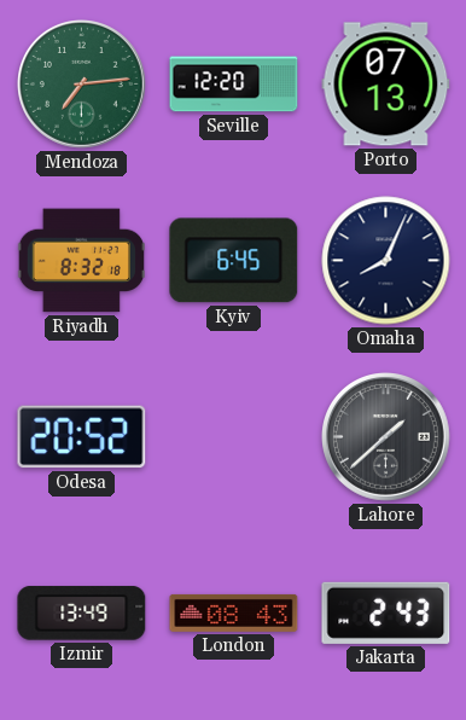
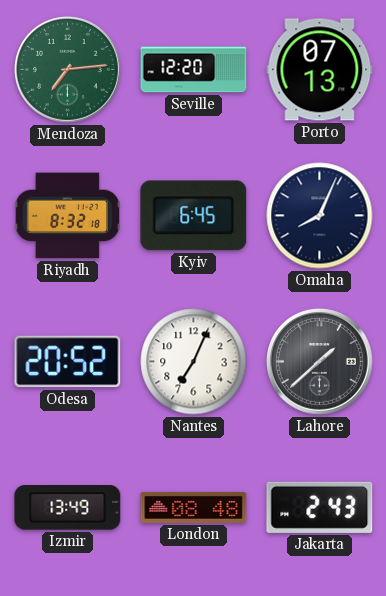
Nantes: none -> 7:04
London: 08:43 -> 08:48
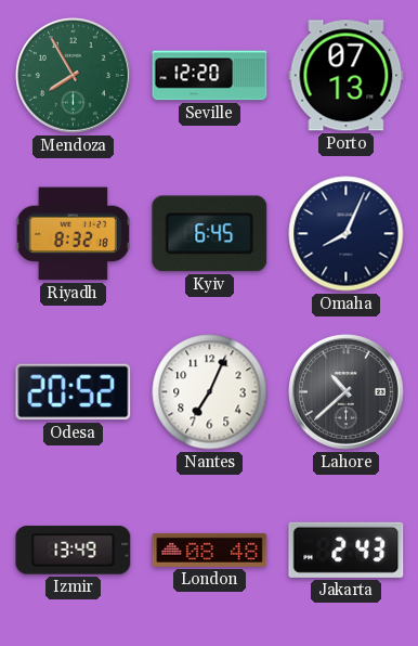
Mendoza: 7:14 -> 7:55
Lahore: 1:38 -> 10:38
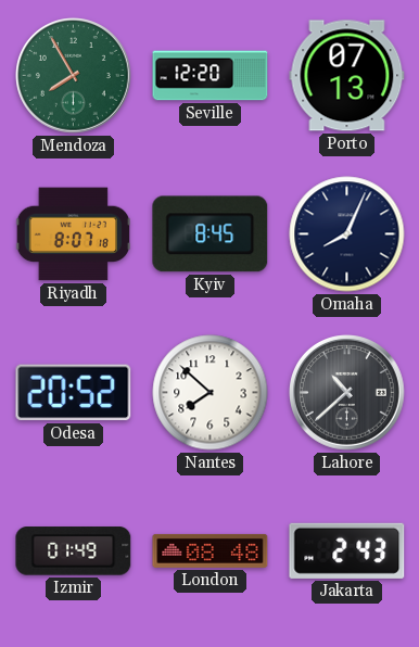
Riyadh: 8:32 -> 8:07
Kyiv: 6:45 -> 8:45
Nantes: 7:04 -> 7:52
Izmir: 13:49 -> 01:49
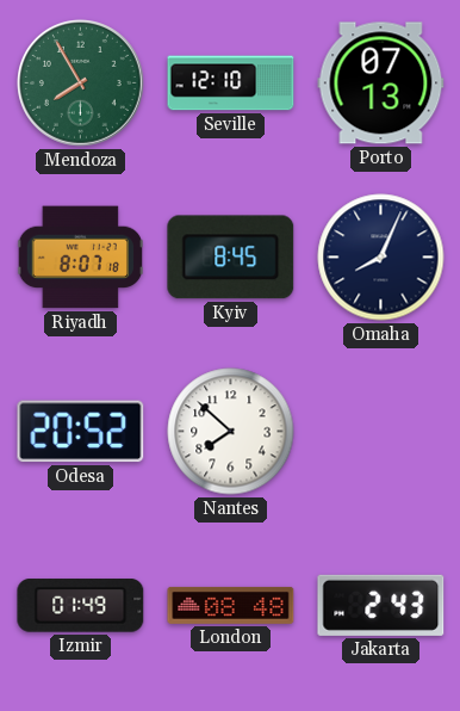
Seville: 12:20 -> 12:10
Lahore: 10:38 -> none
